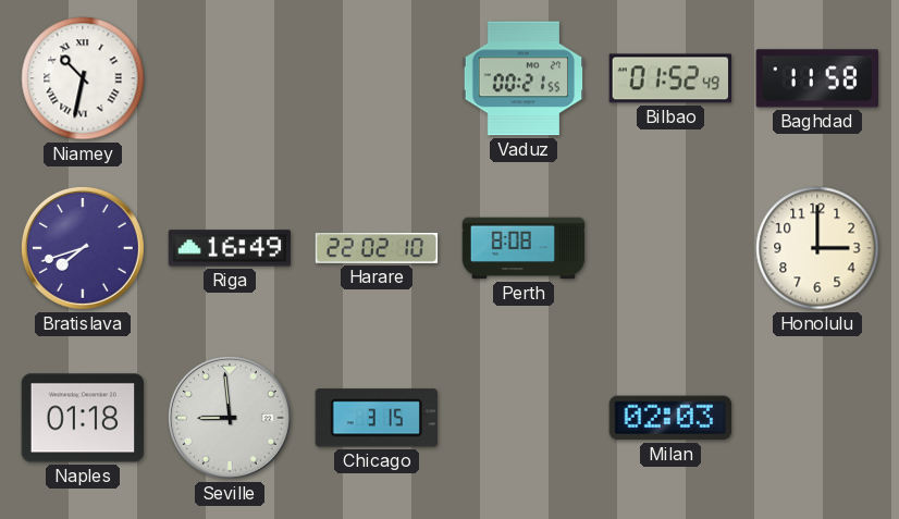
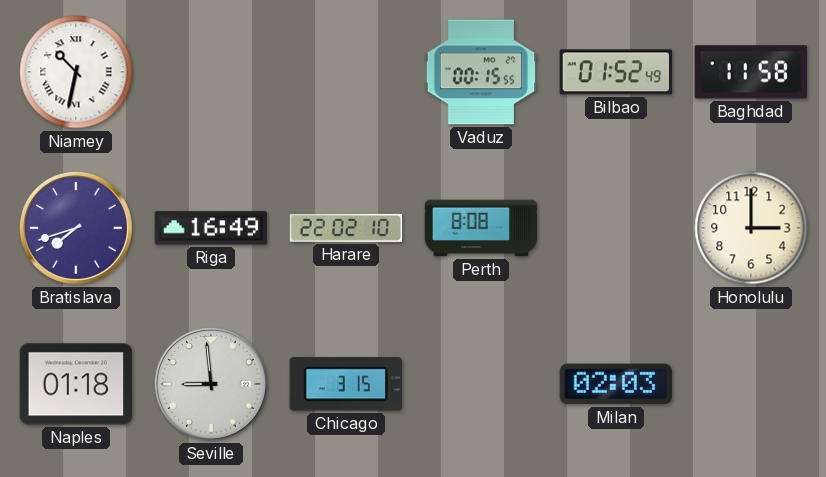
Vaduz: 00:21 -> 00:15
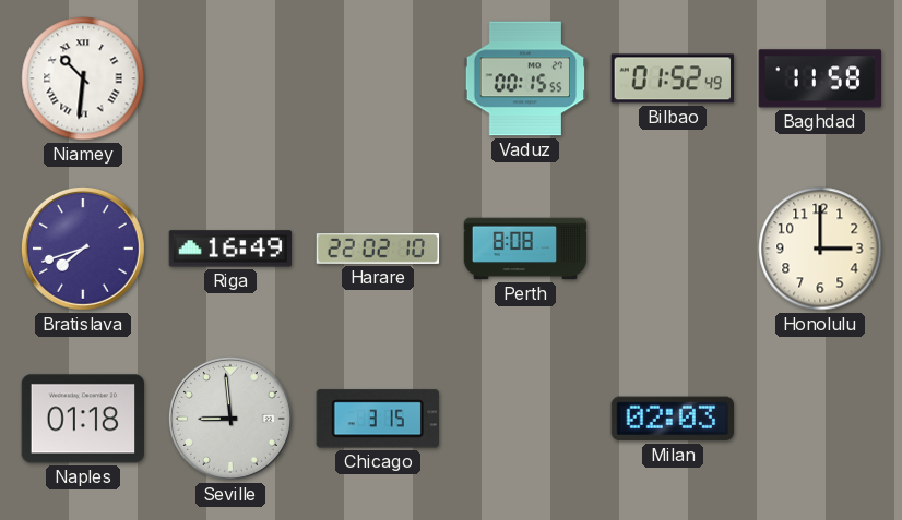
Niamey: 10:32 -> 10:31
